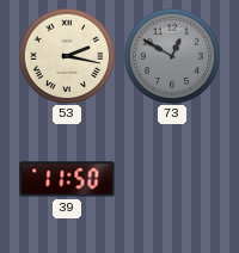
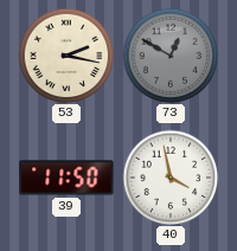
40: none -> 3:58
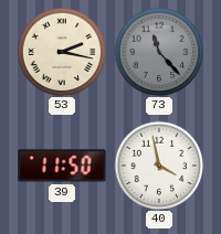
73: 12:50 -> 11:23
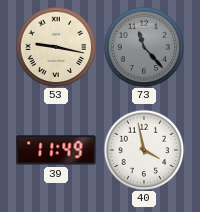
53: 2:17 -> 9:17
39: 11:50 -> 11:49
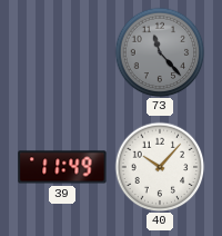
53: 9:17 -> none
40: 3:58 -> 10:07
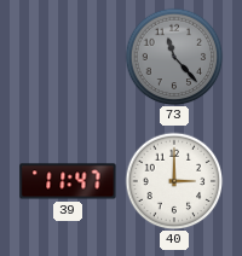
39: 11:49 -> 11:47
40: 10:07 -> 3:00
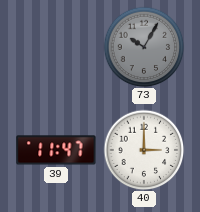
73: 11:23 -> 10:05
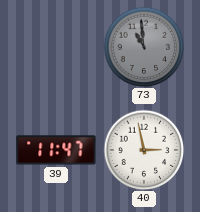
73: 10:05 -> 10:59
40: 3:00 -> 2:58
